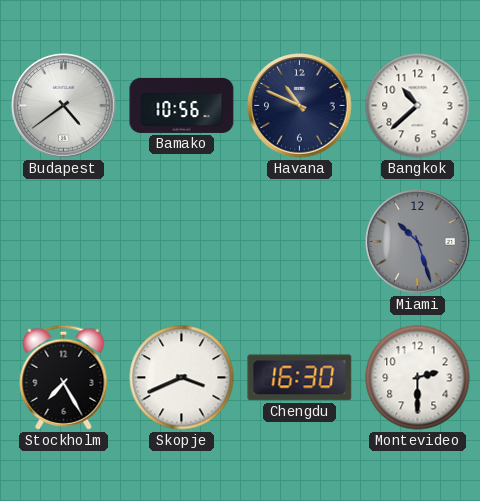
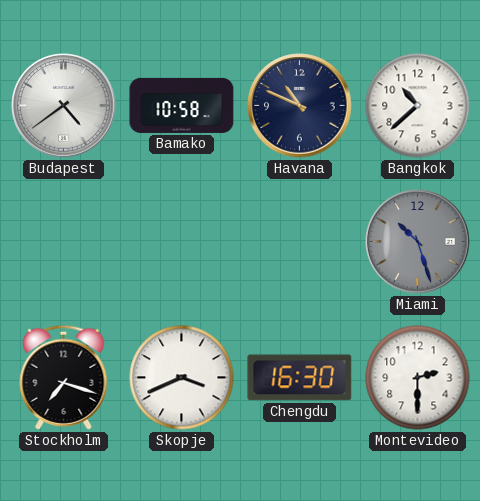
Bamako: 10:56 -> 10:58
Stockholm: 7:25 -> 7:18
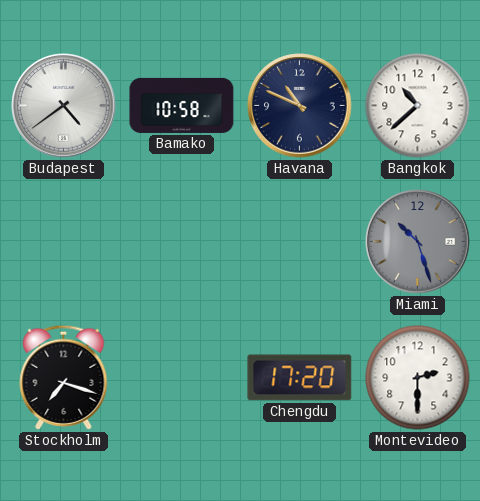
Skopje: 3:41 -> none
Chengdu: 16:30 -> 17:20
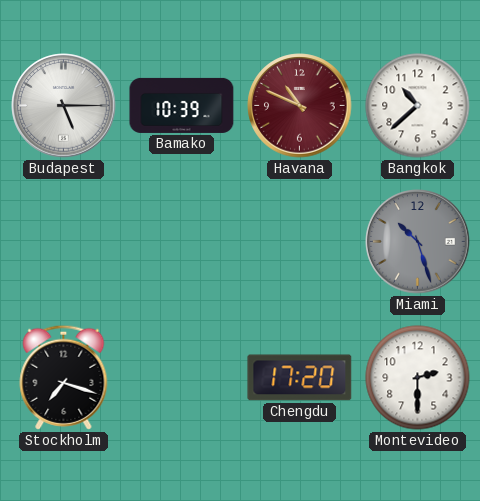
Budapest: 4:39 -> 5:15
Bamako: 10:58 -> 10:39
Havana dial: navy -> burgundy
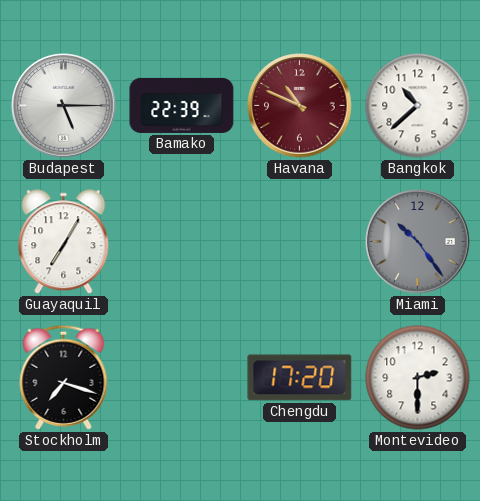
Bamako: 10:39 -> 22:39
Guayaquil: none -> 7:05
Miami: 10:27 -> 10:24
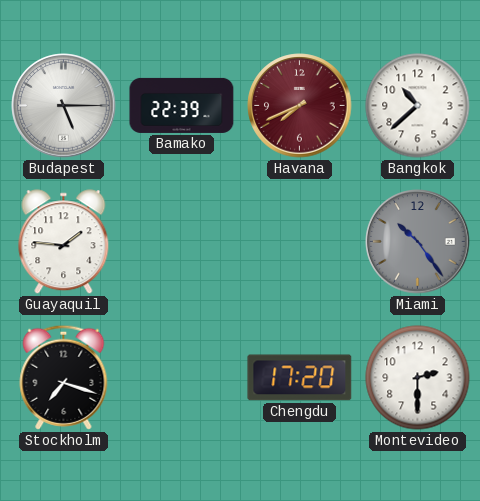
Havana: 10:49 -> 7:41
Guayaquil: 7:05 -> 1:46
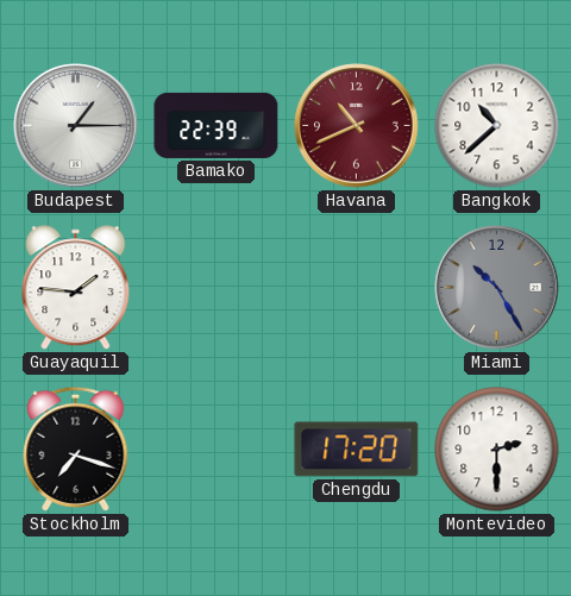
Budapest: 5:15 -> 1:15
Havana: 7:41 -> 10:41
Miami: 10:24 -> 10:25
